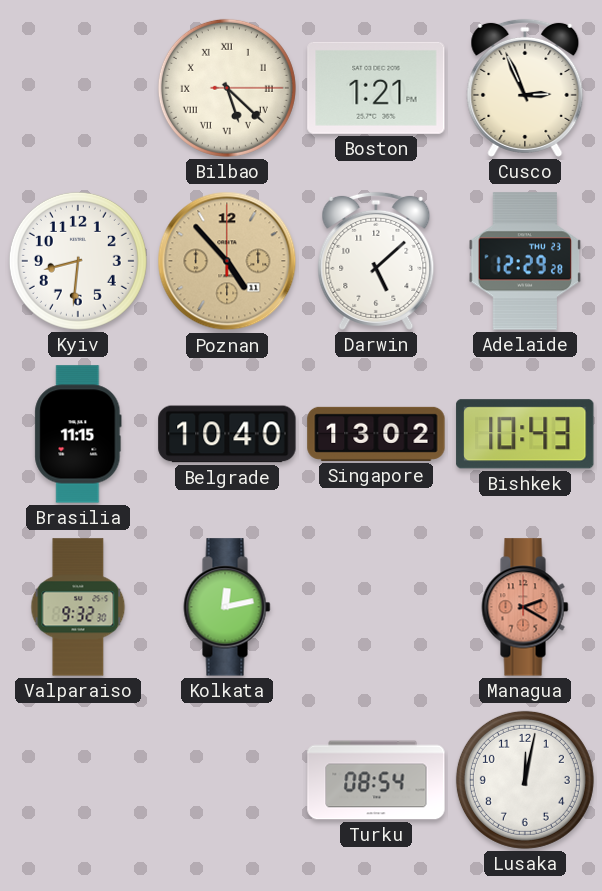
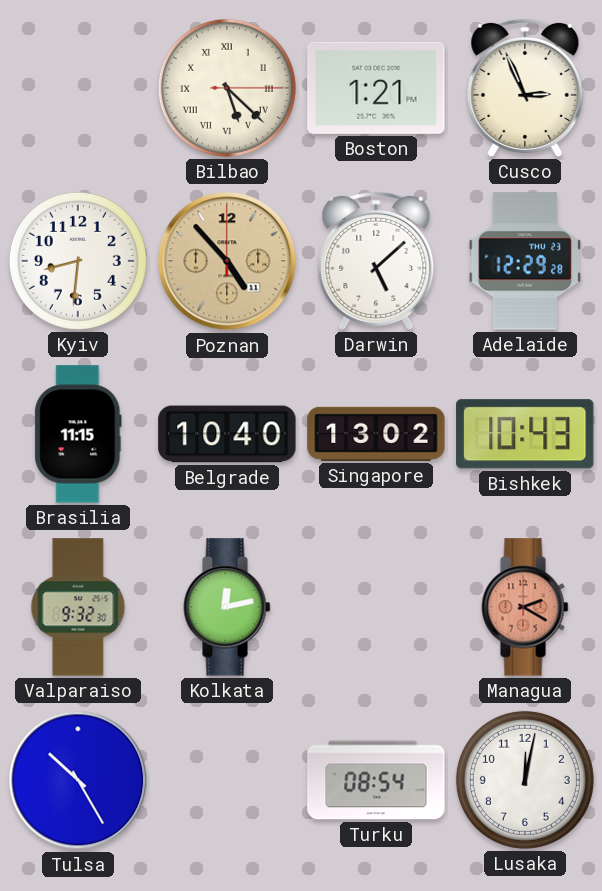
Tulsa: none -> 10:25
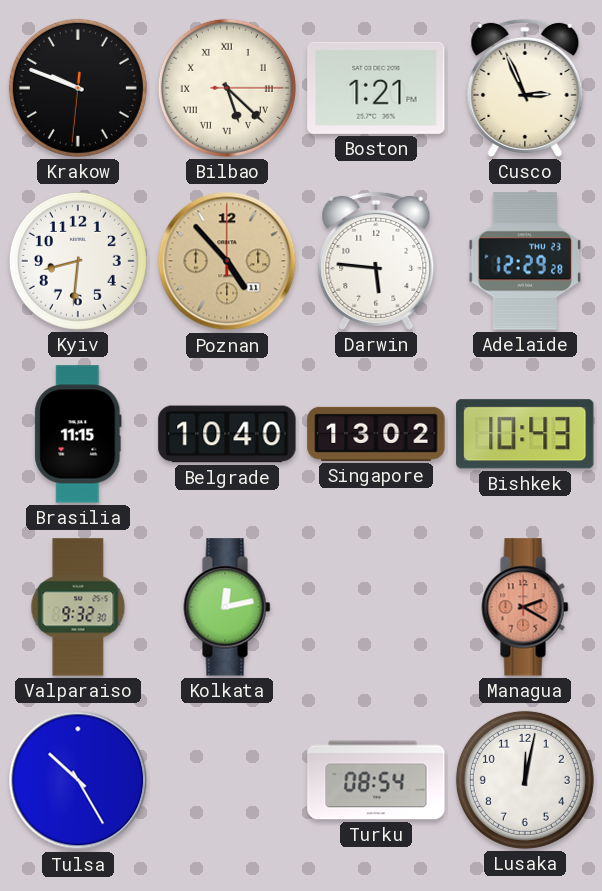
Krakow: none -> 9:48
Darwin: 5:08 -> 5:46
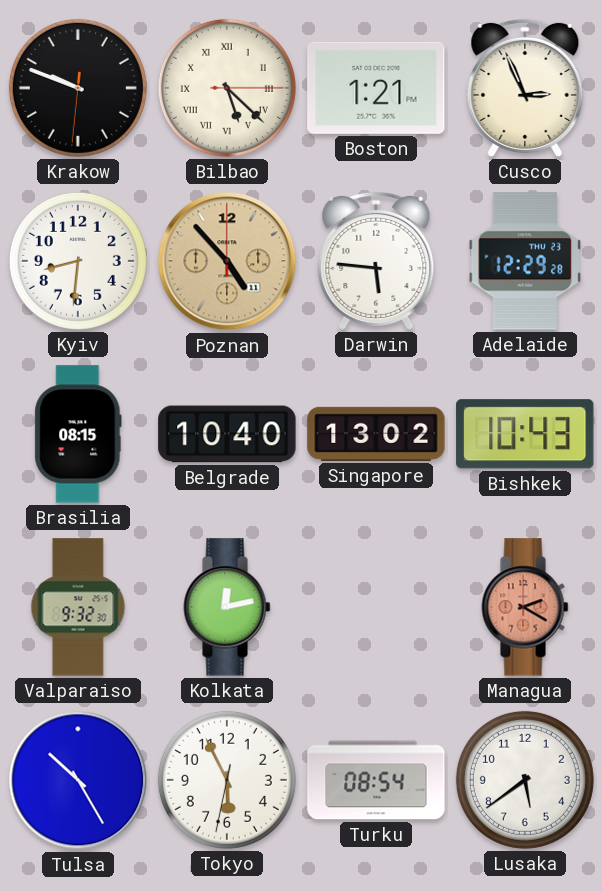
Brasilia: 11:15 -> 08:15
Tokyo: none -> 5:55
Lusaka: 12:02 -> 5:39
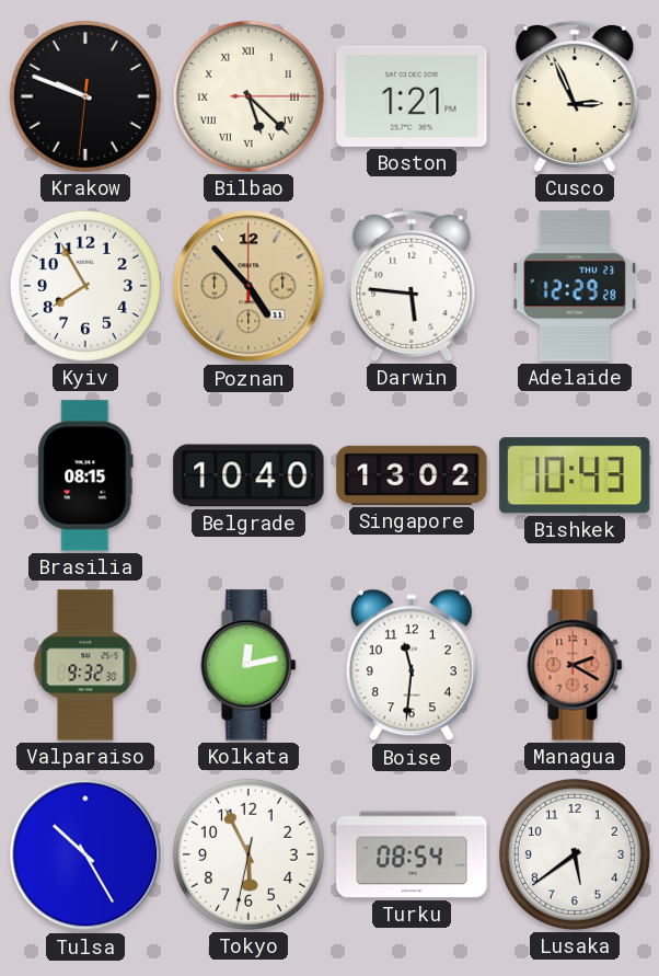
Kyiv: 8:31 -> 7:55
Boise: none -> 11:31
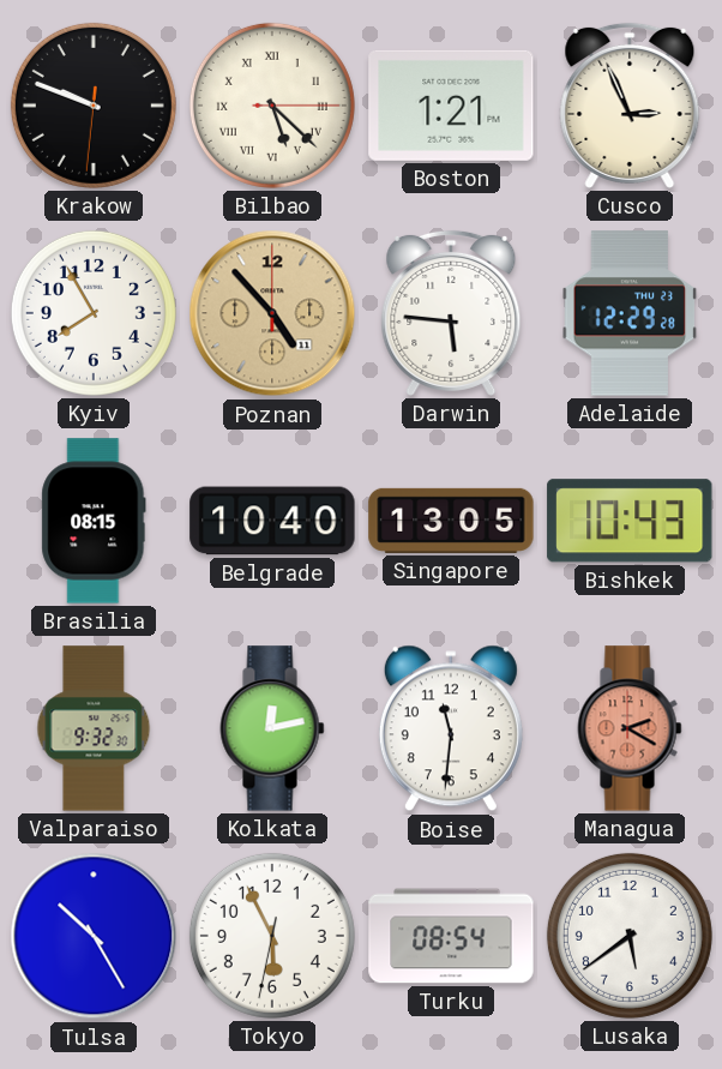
Singapore: 13:02 -> 13:05
